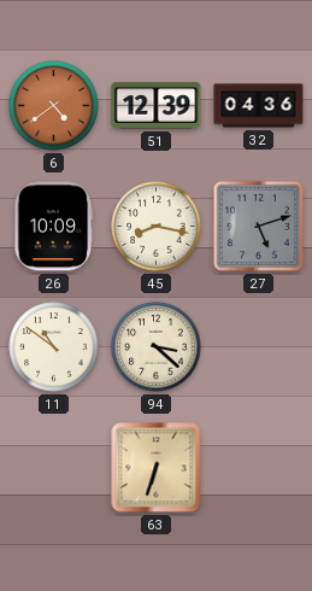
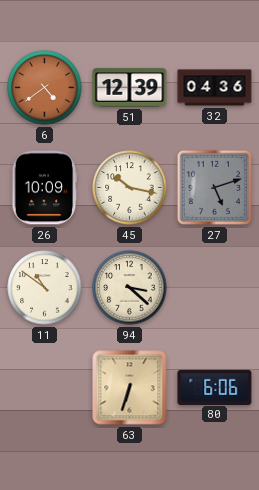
45: 8:17 -> 10:17
80: none -> 6:06
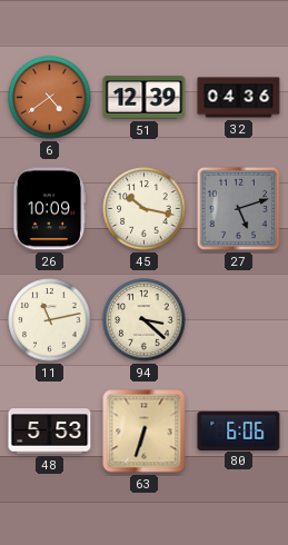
11: 10:51 -> 11:13
48: none -> 5:53
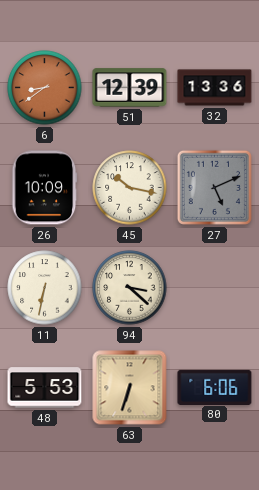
6: 4:39 -> 8:39
32: 04:36 -> 13:36
27: 5:12 -> 5:11
11: 11:13 -> 6:32
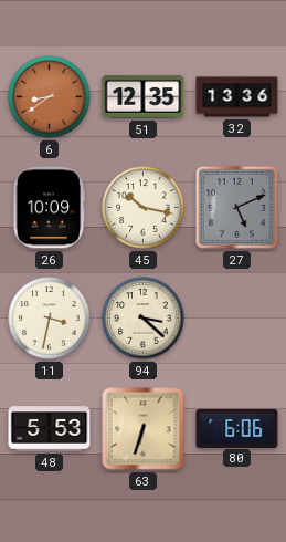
51: 12:39 -> 12:35
11: 6:32 -> 3:32
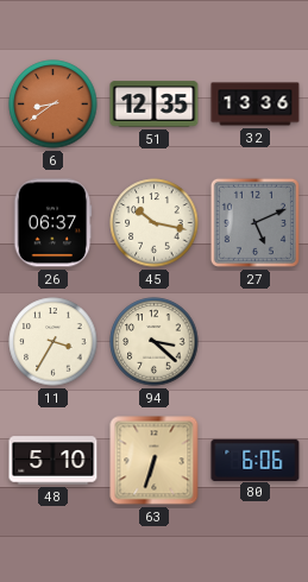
26: 10:09 -> 06:37
11: 3:32 -> 3:35
48: 5:53 -> 5:10
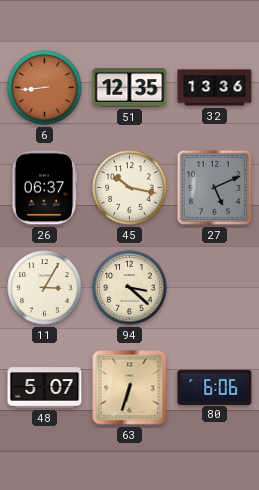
6: 8:39 -> 8:44
11: 3:35 -> 3:05
48: 5:10 -> 5:07
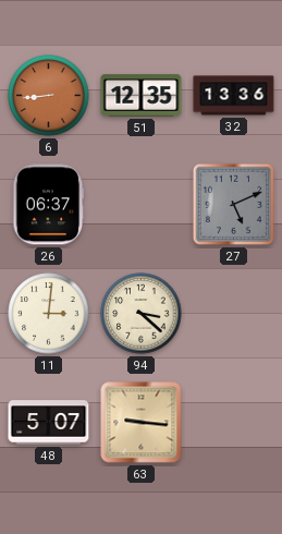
45: 10:17 -> none
11: 3:05 -> 3:01
63: 6:33 -> 9:16
80: 6:06 -> none
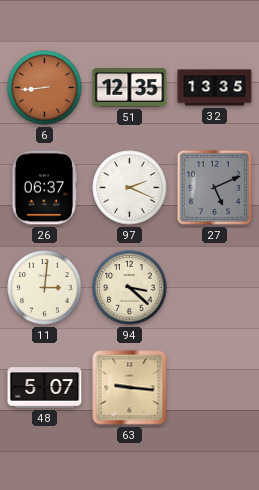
32: 13:36 -> 13:35
97: none -> 2:19
